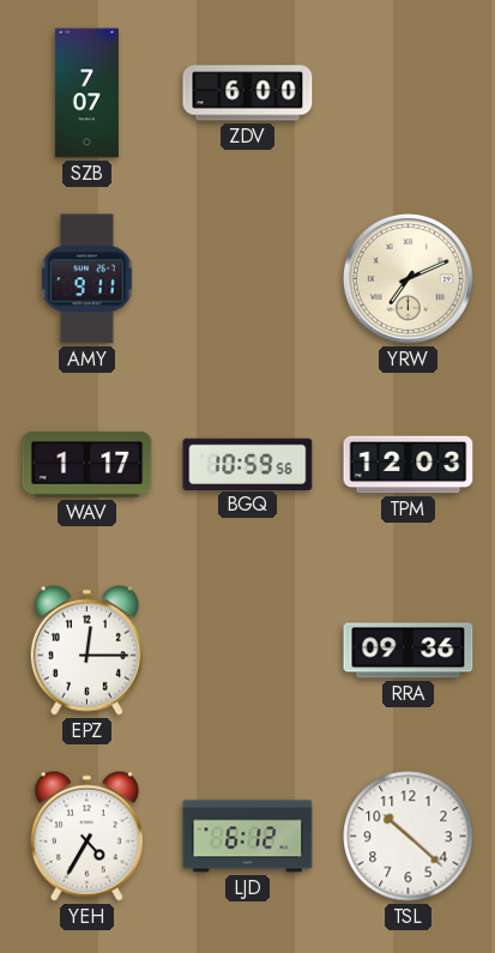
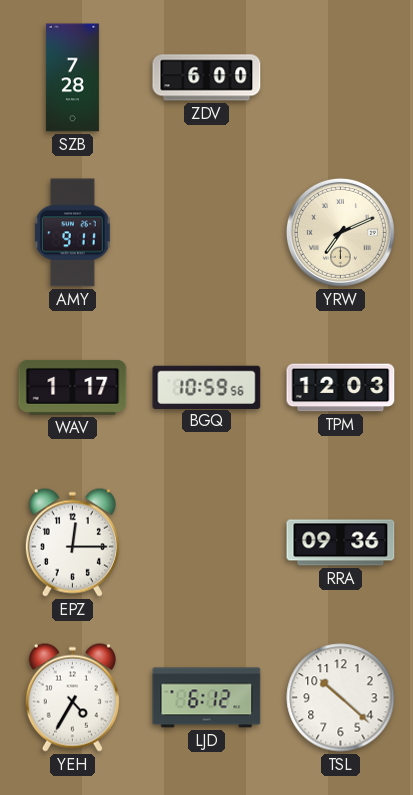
SZB: 7:07 -> 7:28
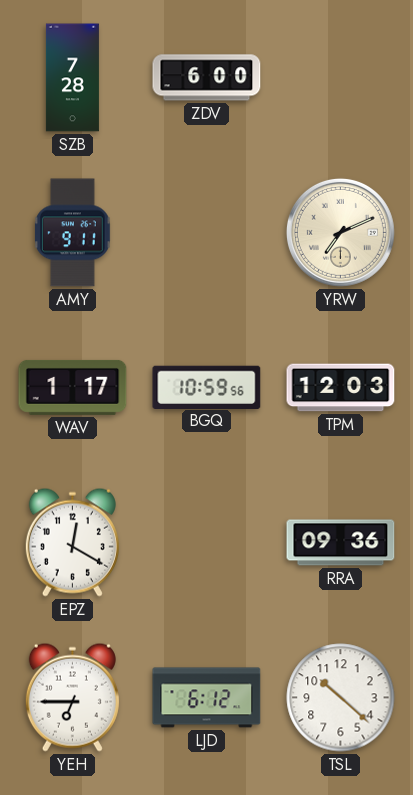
EPZ: 12:15 -> 12:20
YEH: 4:35 -> 6:45
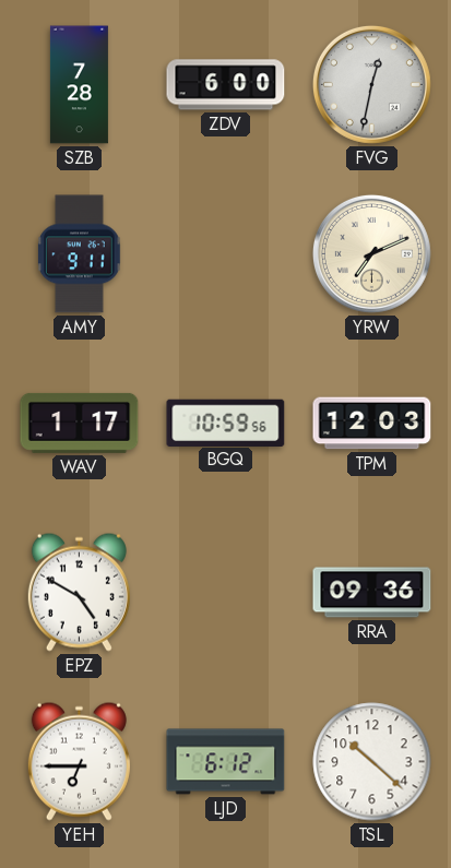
FVG: none -> 12:32
EPZ: 12:20 -> 4:50
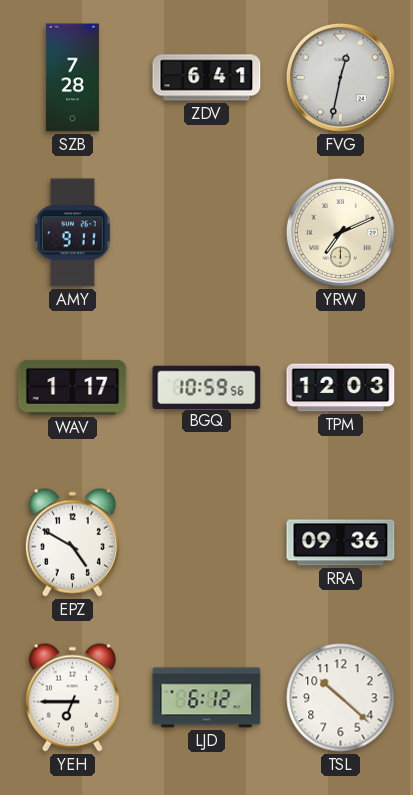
ZDV: 6:00 -> 6:41
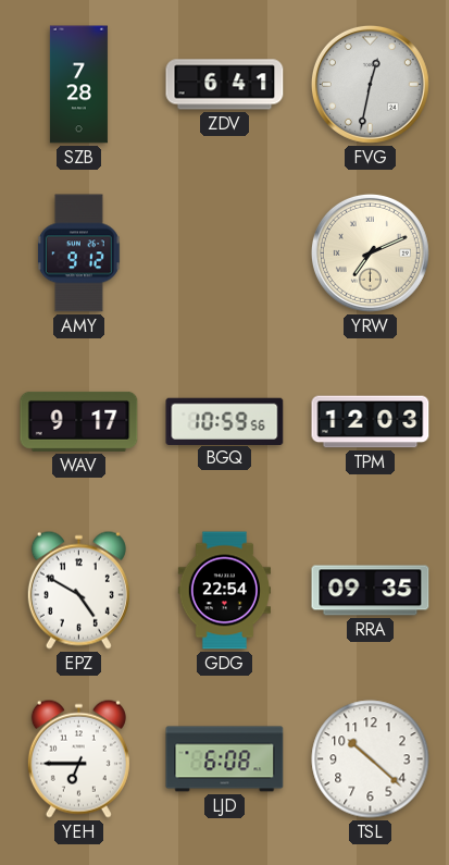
AMY: 9:11 -> 9:12
WAV: 1:17 -> 9:17
GDG: none -> 22:54
RRA: 09:36 -> 09:35
LJD: 6:12 -> 6:08
